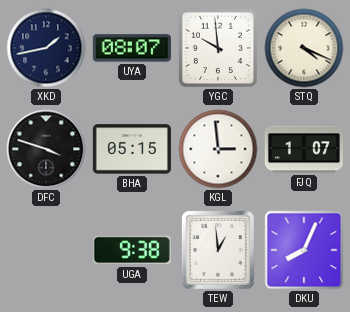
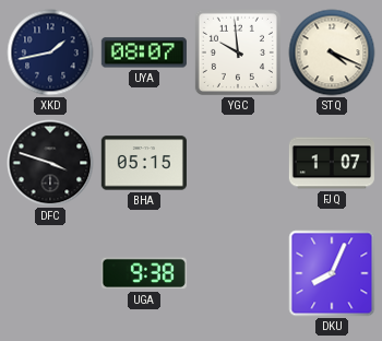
KGL: 2:59 -> none
TEW: 12:59 -> none
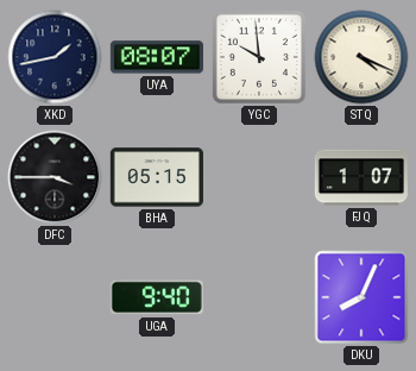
DFC: 3:48 -> 3:45
UGA: 9:38 -> 9:40
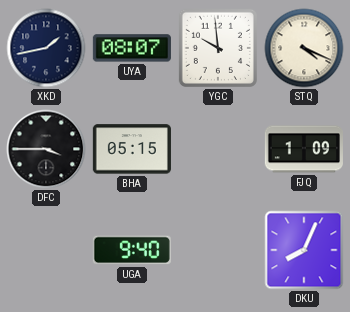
FJQ: 1:07 -> 1:09
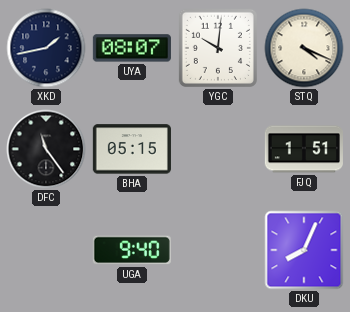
YGC: 9:59 -> 10:01
DFC: 3:45 -> 11:24
FJQ: 1:09 -> 1:51
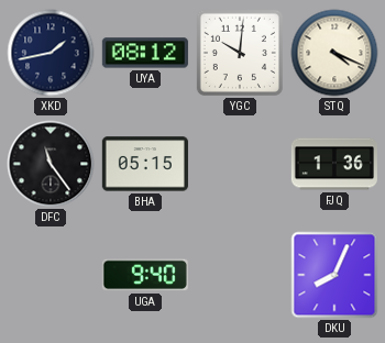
UYA: 08:07 -> 08:12
FJQ: 1:51 -> 1:36
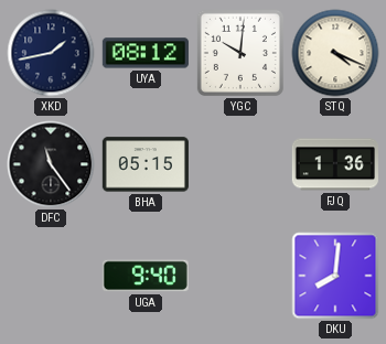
DKU: 8:04 -> 8:01
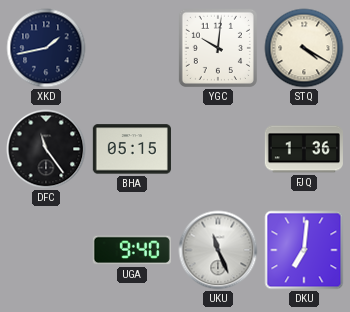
UYA: 08:12 -> none
STQ: 4:19 -> 4:20
UKU: none -> 11:26
DKU: 8:01 -> 7:01
